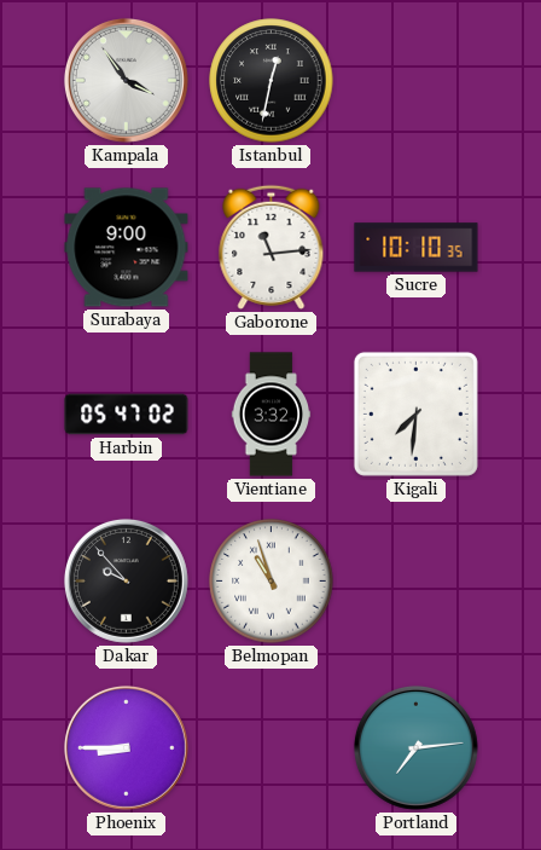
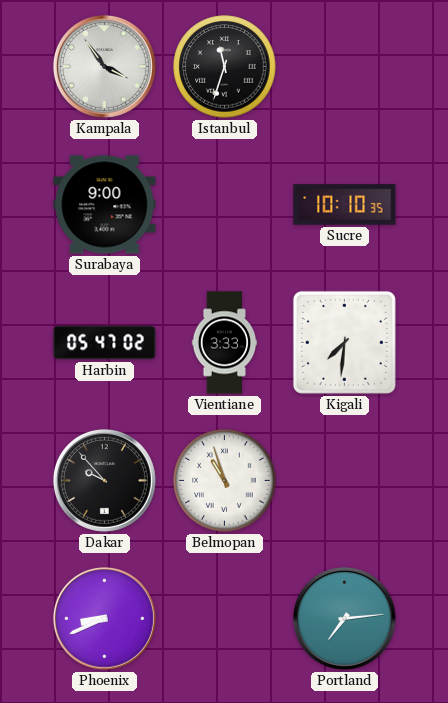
Istanbul: 12:32 -> 11:33
Gaborone: 11:14 -> none
Vientiane: 3:32 -> 3:33
Phoenix: 8:45 -> 8:41
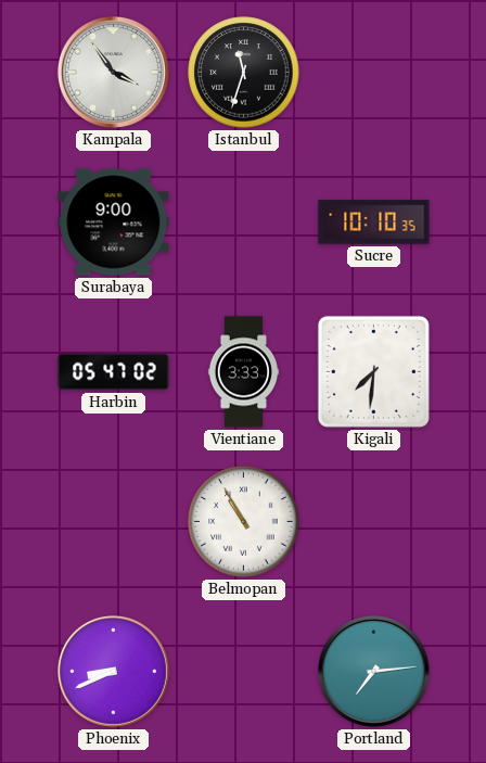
Dakar: 9:53 -> none
Belmopan: 10:57 -> 10:55
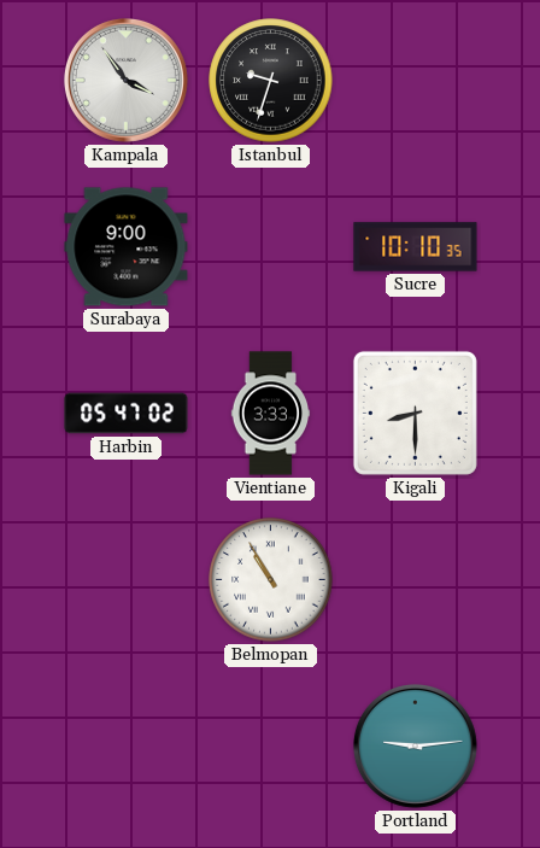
Istanbul: 11:33 -> 9:33
Kigali: 7:31 -> 8:30
Phoenix: 8:41 -> none
Portland: 7:14 -> 9:14
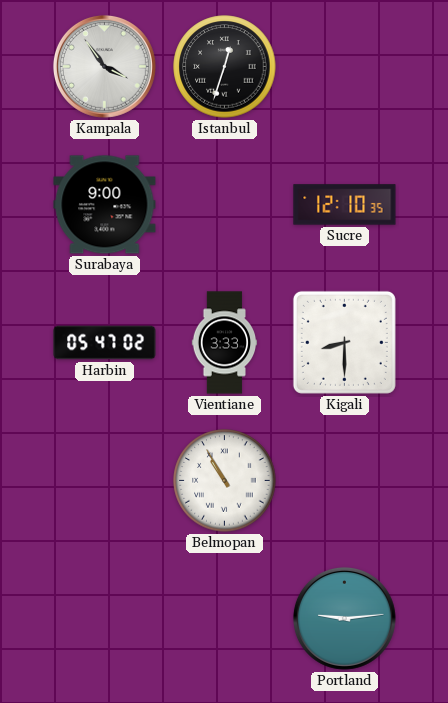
Istanbul: 9:33 -> 12:33
Sucre: 10:10 -> 12:10
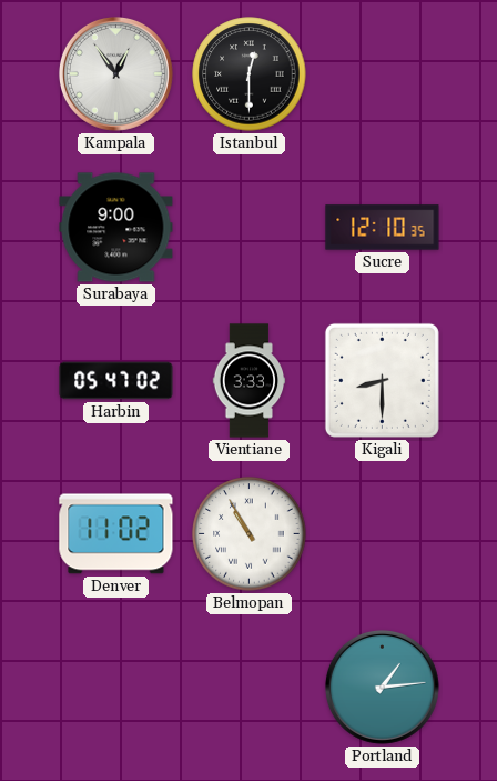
Kampala: 3:54 -> 12:54
Istanbul: 12:33 -> 12:30
Denver: none -> 11:02
Portland: 9:14 -> 1:14
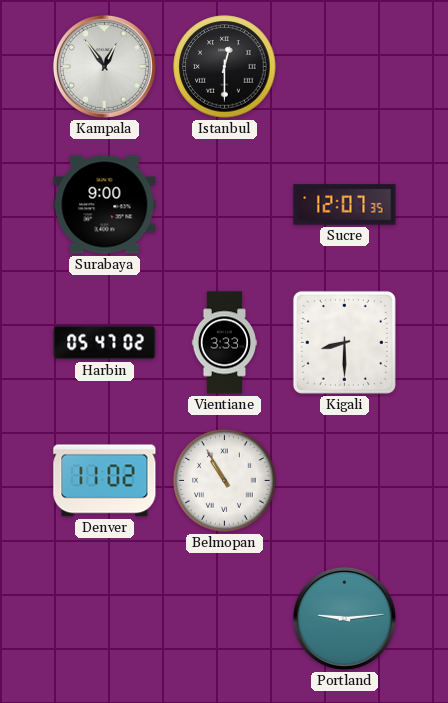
Sucre: 12:10 -> 12:07
Portland: 1:14 -> 9:14
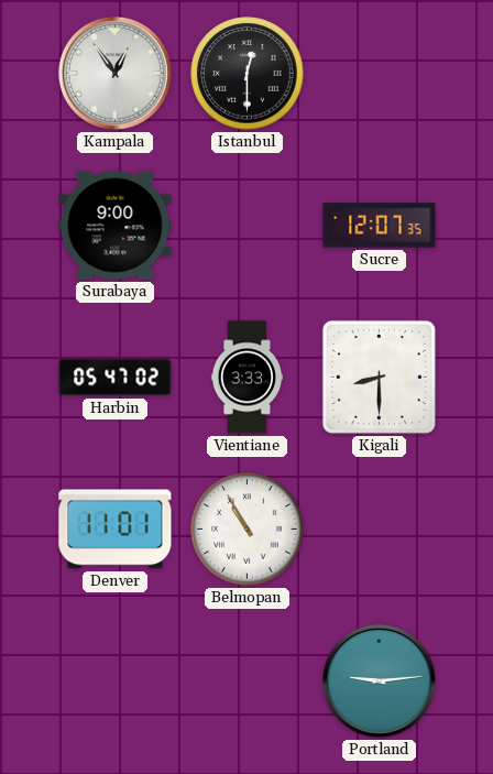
Denver: 11:02 -> 11:01
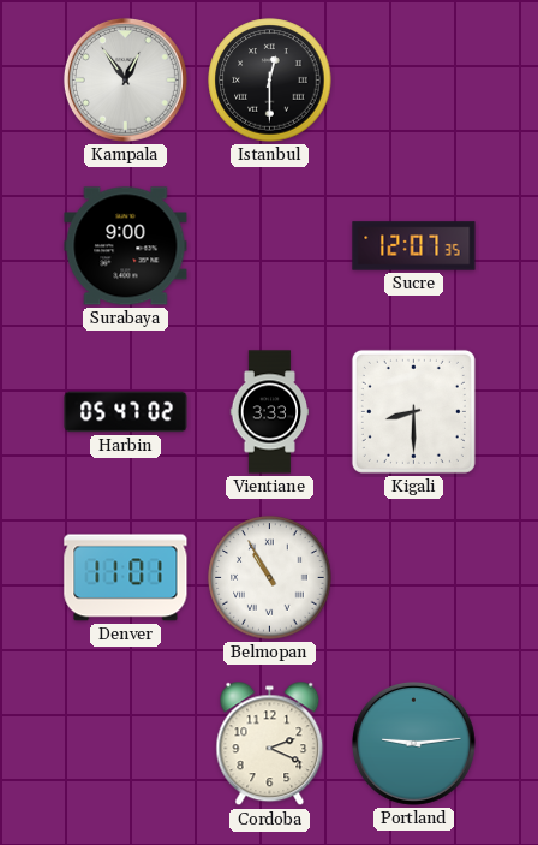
Cordoba: none -> 2:19
